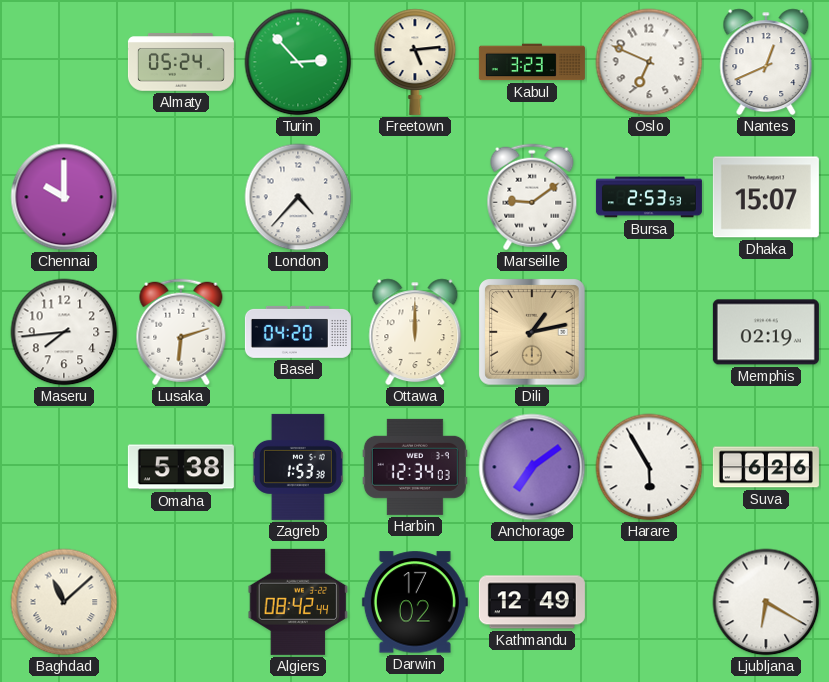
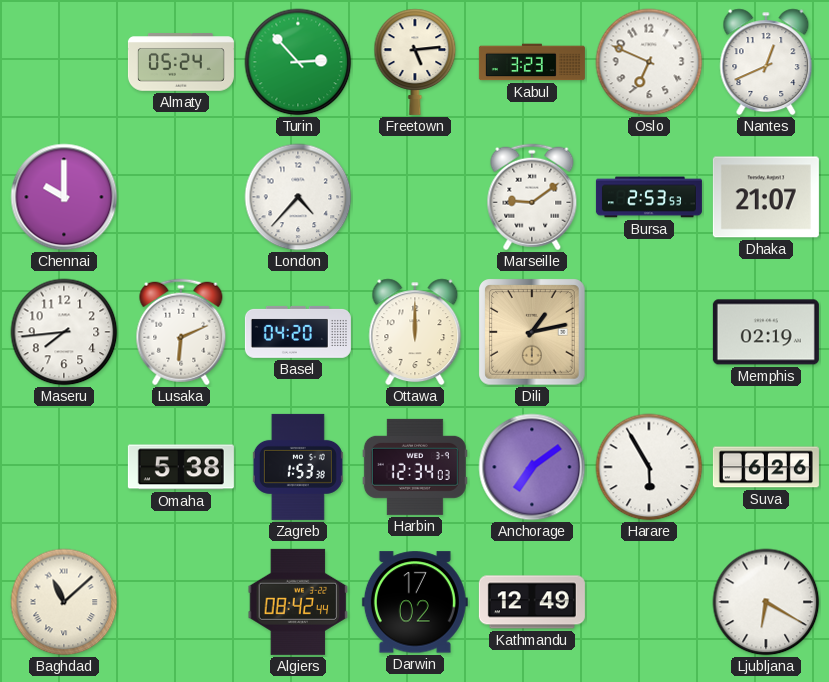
Dhaka: 15:07 -> 21:07
Lusaka: 6:12 -> 6:11
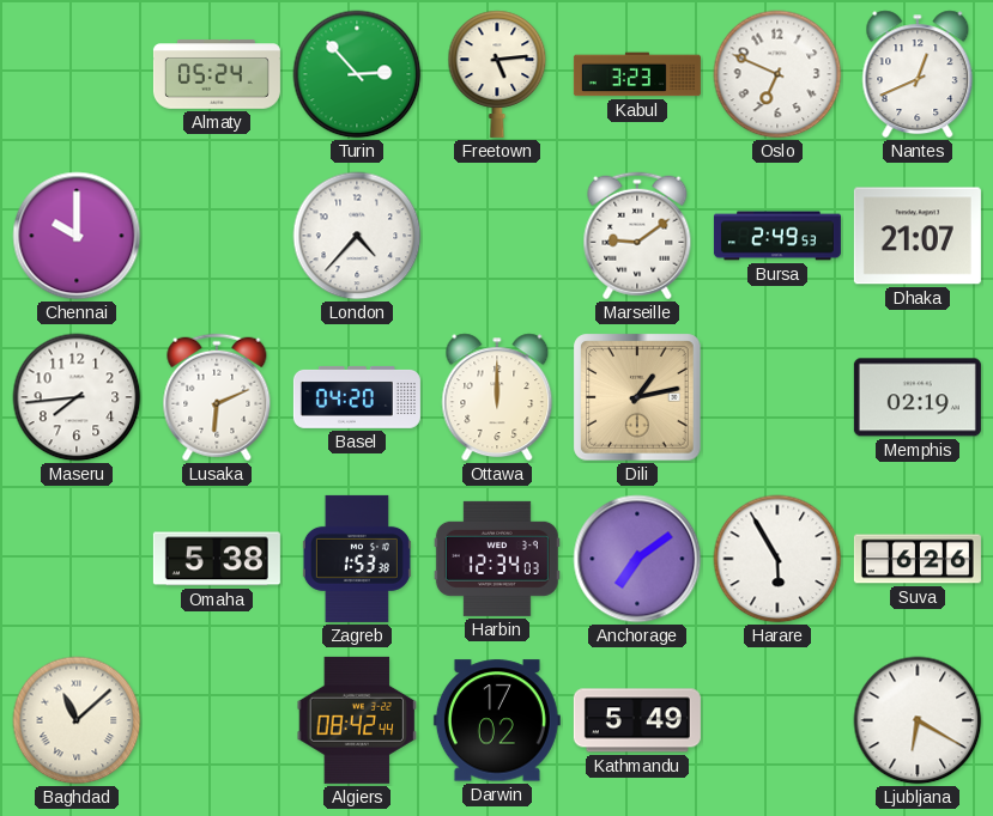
Bursa: 2:53 -> 2:49
Kathmandu: 12:49 -> 5:49
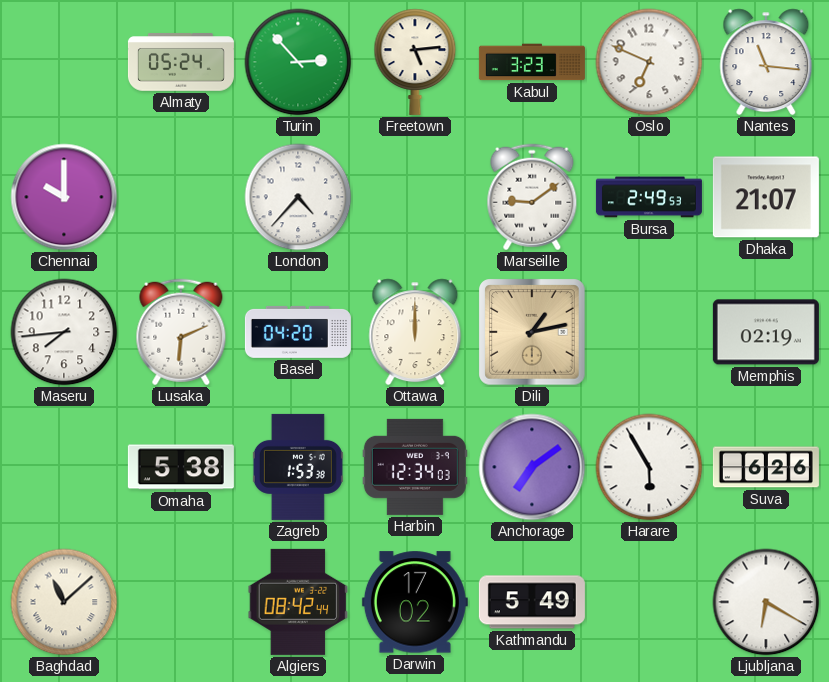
Nantes: 12:41 -> 11:16
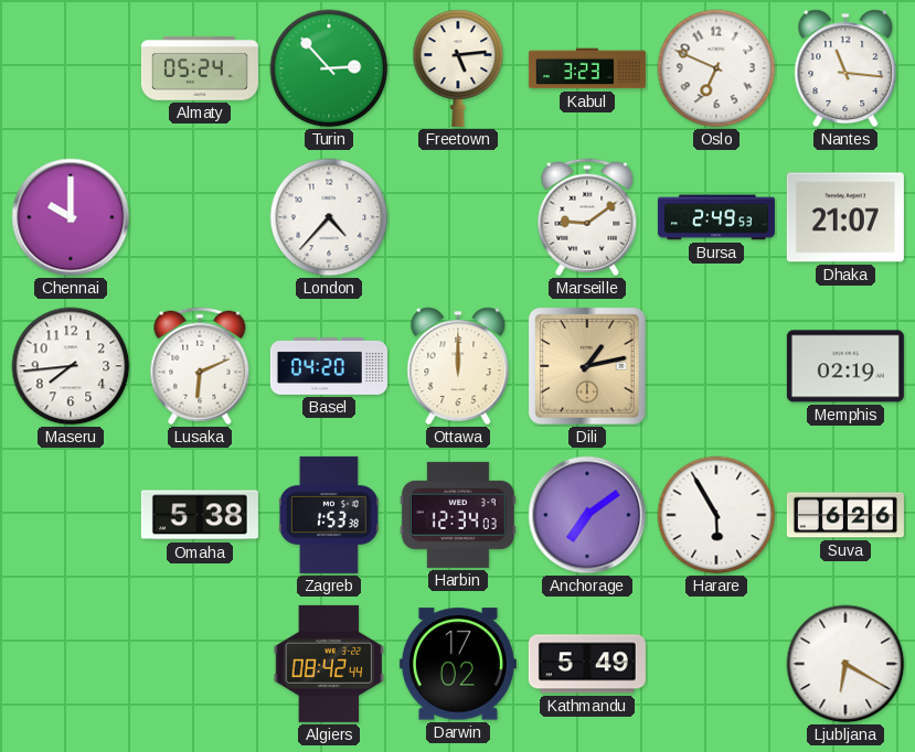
Baghdad: 11:08 -> none
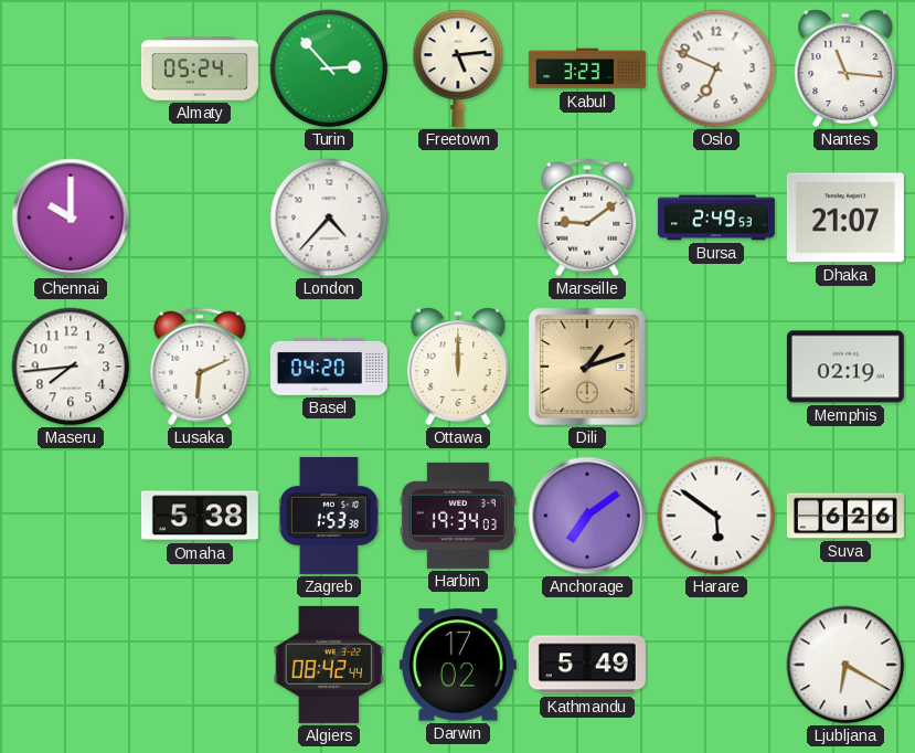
Dili: 1:13 -> 1:12
Harbin: 12:34 -> 19:34
Harare: 5:55 -> 5:51
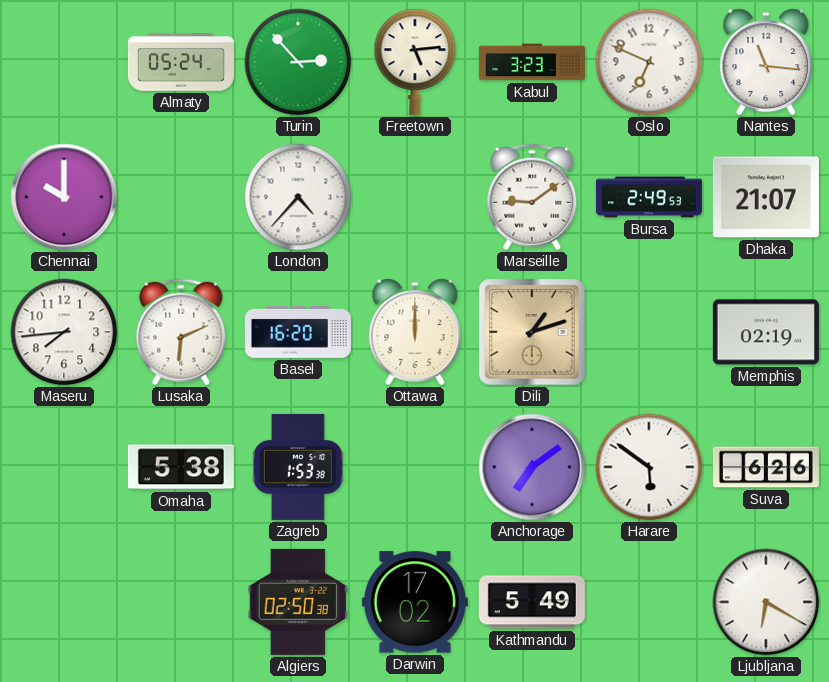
Basel: 04:20 -> 16:20
Harbin: 19:34 -> none
Algiers: 08:42 -> 02:50
